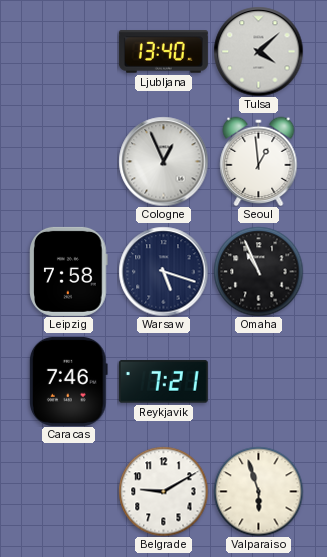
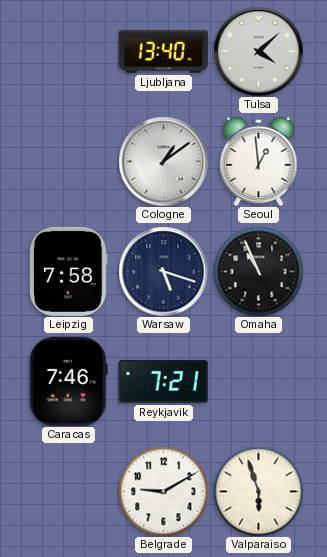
Cologne: 12:56 -> 1:09
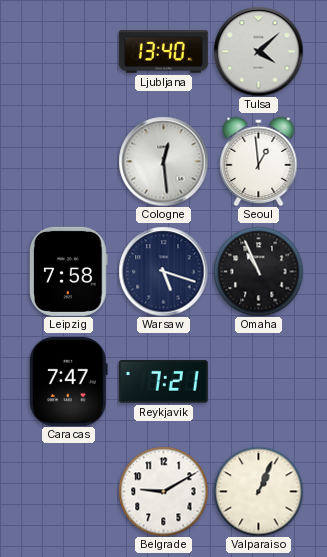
Cologne: 1:09 -> 12:29
Caracas: 7:46 -> 7:47
Valparaiso: 5:57 -> 1:04
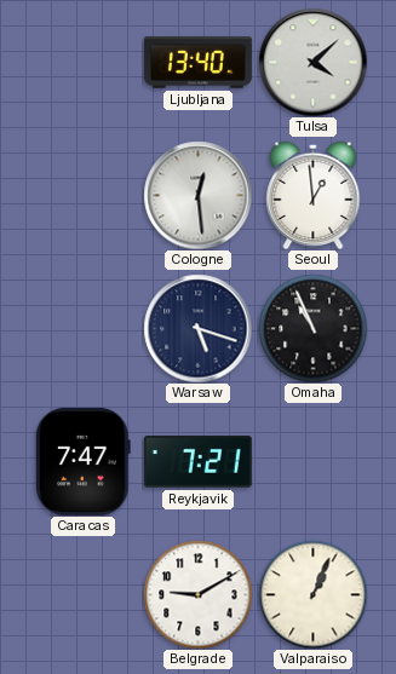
Leipzig: 7:58 -> none
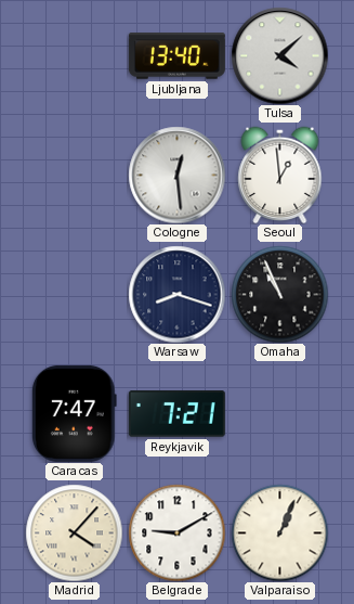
Warsaw: 5:18 -> 8:18
Madrid: none -> 4:07
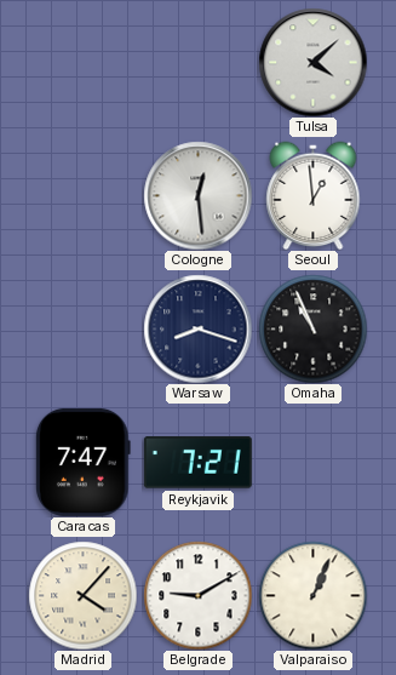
Ljubljana: 13:40 -> none
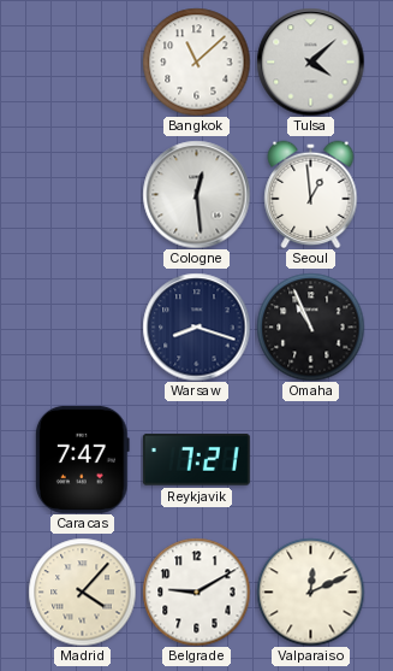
Bangkok: none -> 11:08
Valparaiso: 1:04 -> 12:11
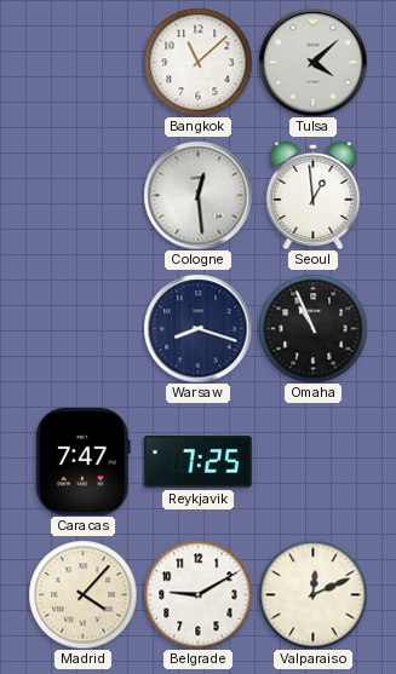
Reykjavik: 7:21 -> 7:25
